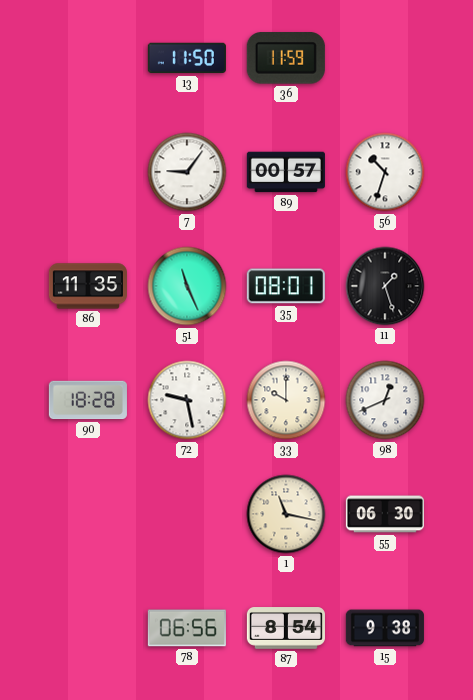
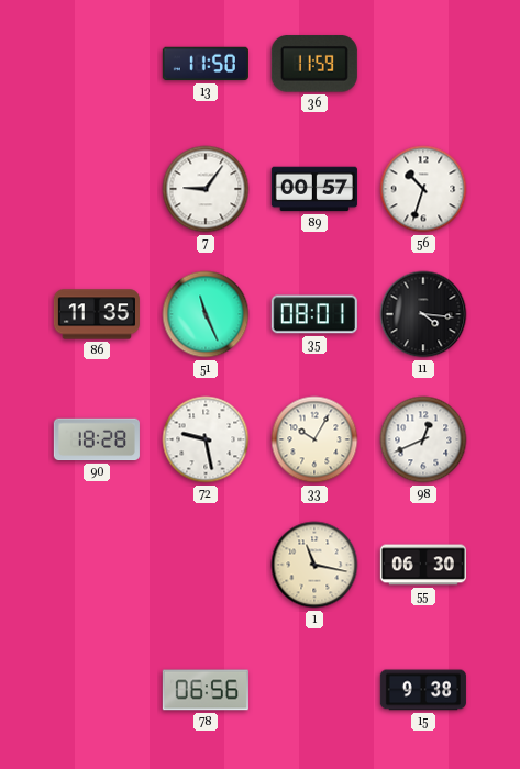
11: 1:27 -> 4:16
33: 10:00 -> 10:05
87: 8:54 -> none
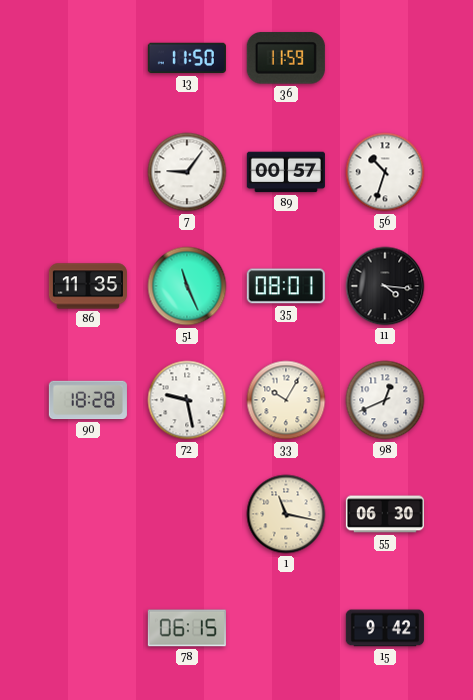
78: 06:56 -> 06:15
15: 9:38 -> 9:42
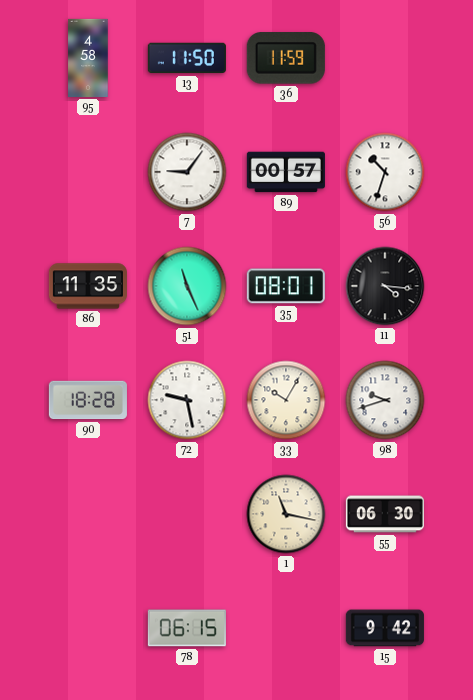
95: none -> 4:58
98: 12:41 -> 9:42
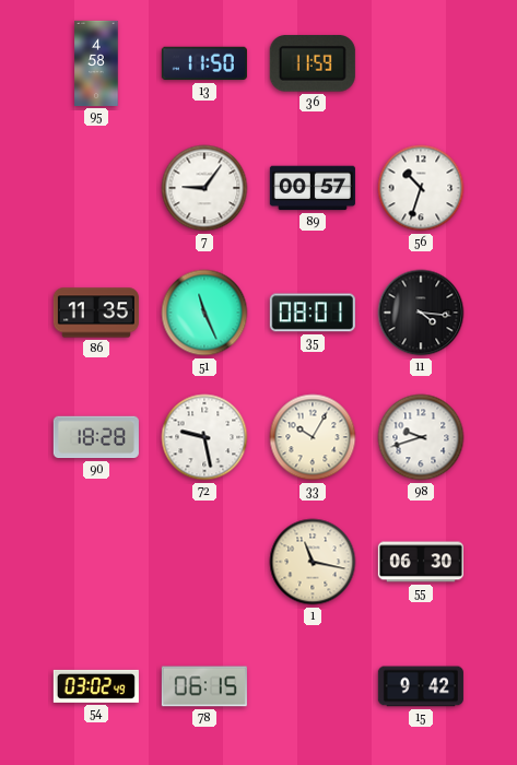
54: none -> 03:02
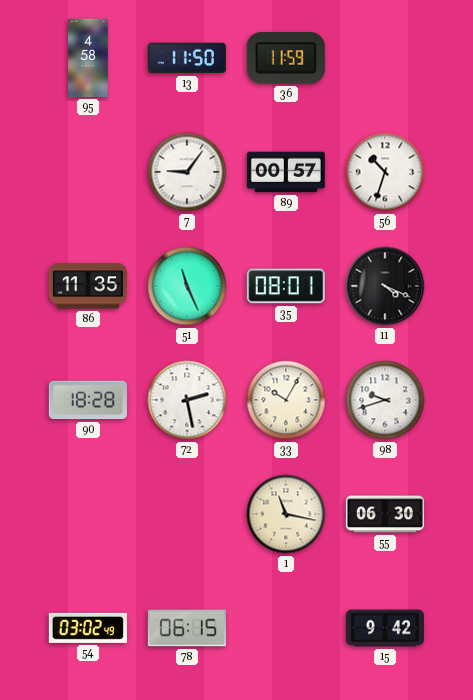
11: 4:16 -> 4:19
72: 9:28 -> 2:28
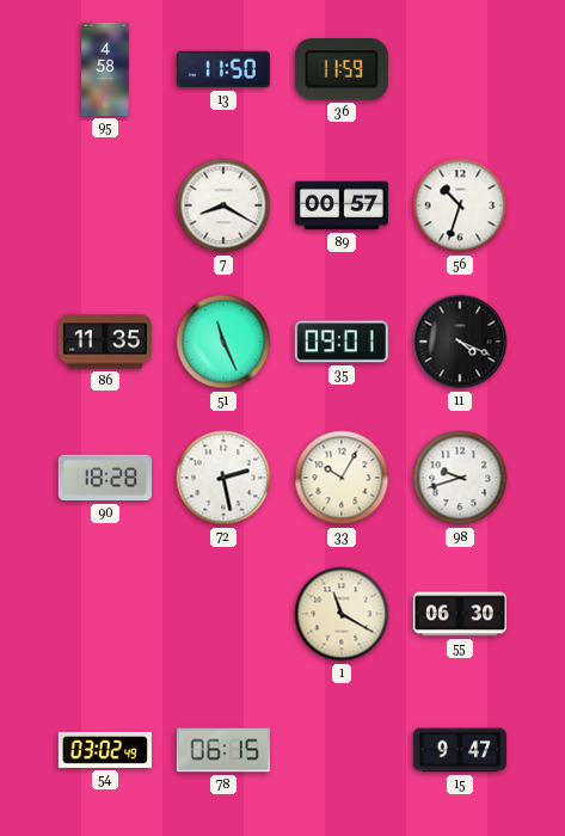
7: 9:06 -> 8:20
35: 08:01 -> 09:01
1: 11:17 -> 11:20
15: 9:42 -> 9:47
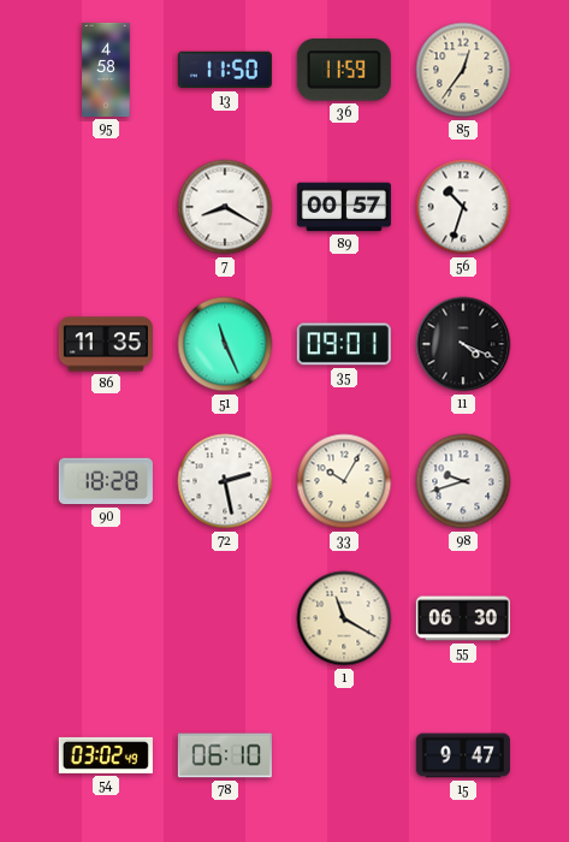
85: none -> 12:36
78: 06:15 -> 06:10
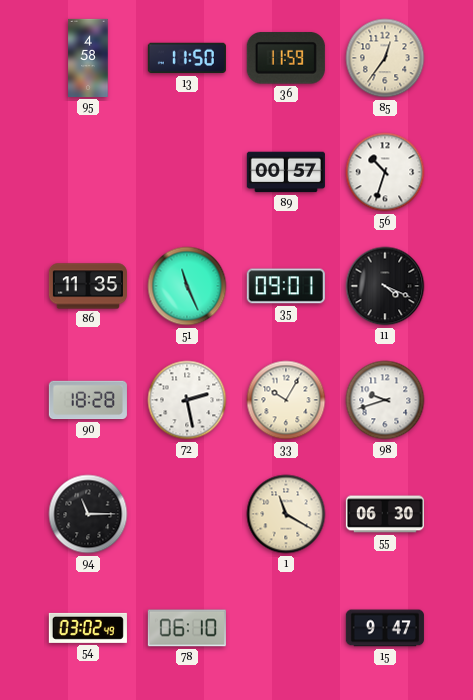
7: 8:20 -> none
94: none -> 11:15
